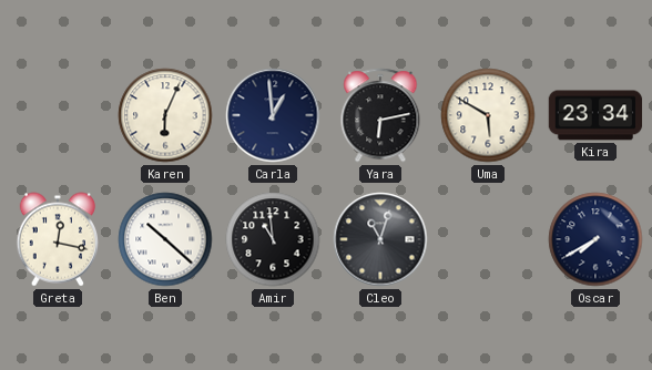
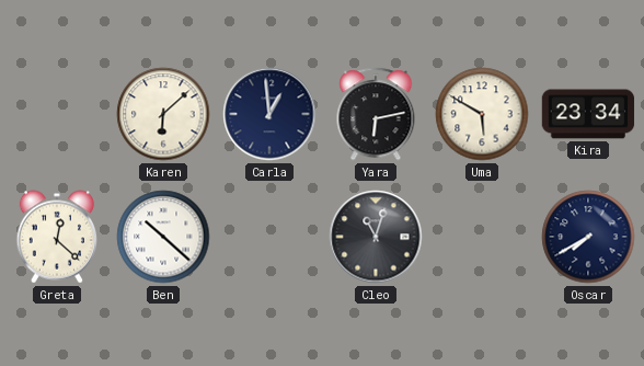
Karen: 6:04 -> 6:08
Greta: 12:17 -> 12:22
Amir: 10:59 -> none
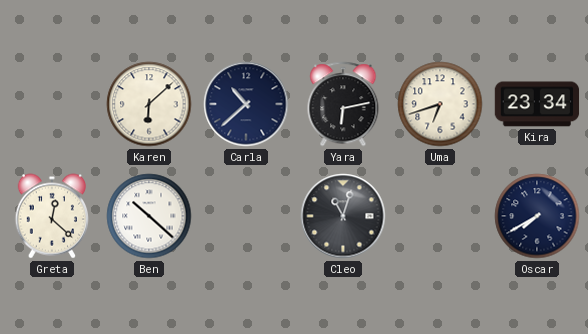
Carla: 12:59 -> 10:38
Uma: 5:50 -> 6:42
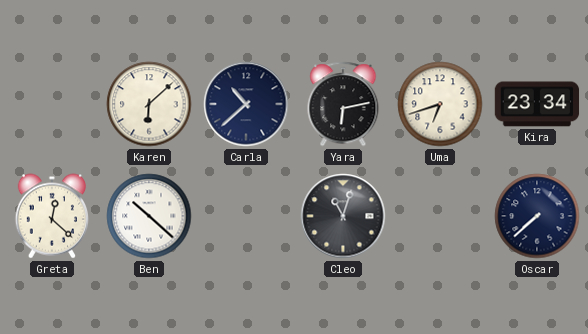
Oscar: 7:40 -> 7:38
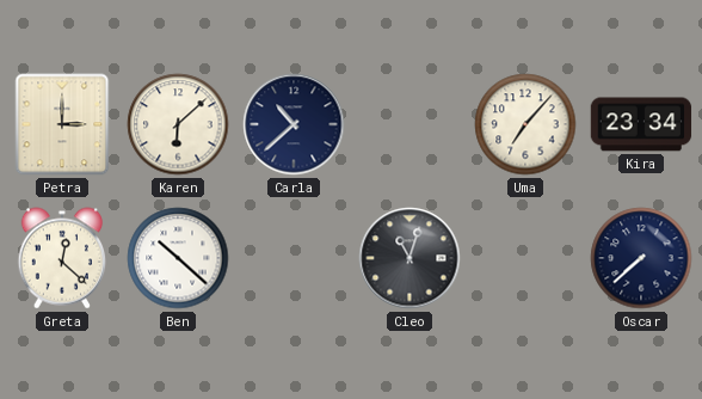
Petra: none -> 3:00
Yara: 6:13 -> none
Uma: 6:42 -> 7:07
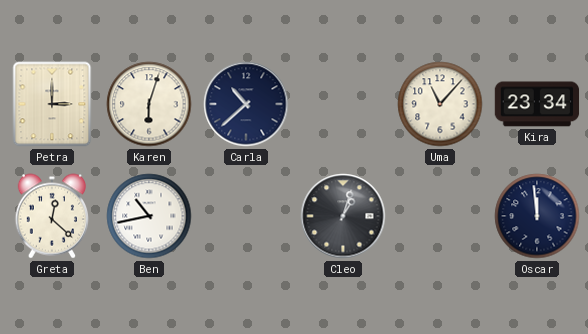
Karen: 6:08 -> 6:03
Uma: 7:07 -> 11:07
Ben: 10:22 -> 10:43
Cleo: 11:03 -> 1:03
Oscar: 7:38 -> 11:59
